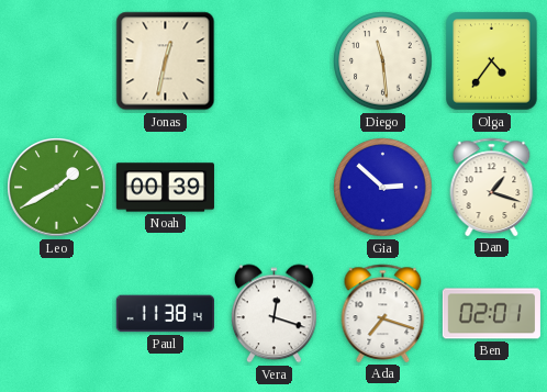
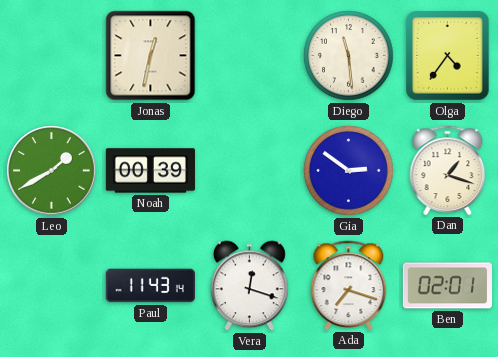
Gia: 2:52 -> 2:51
Paul: 11:38 -> 11:43
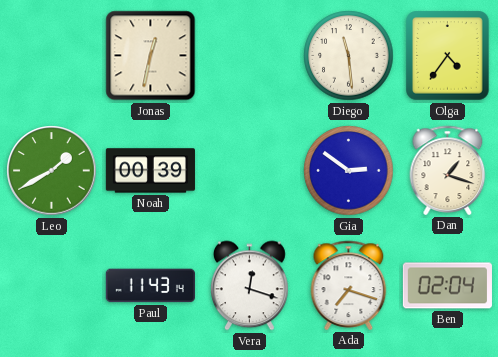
Ben: 02:01 -> 02:04
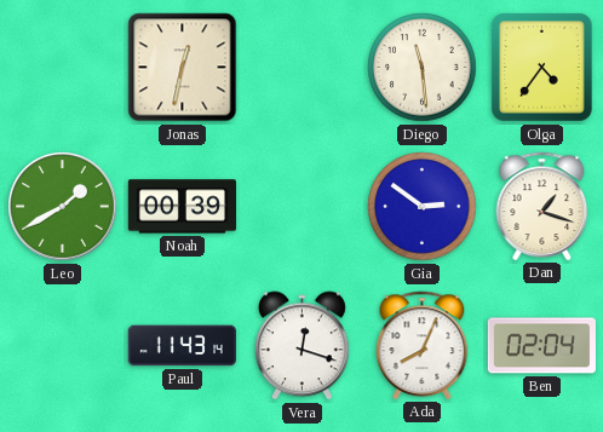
Ada: 7:18 -> 8:04
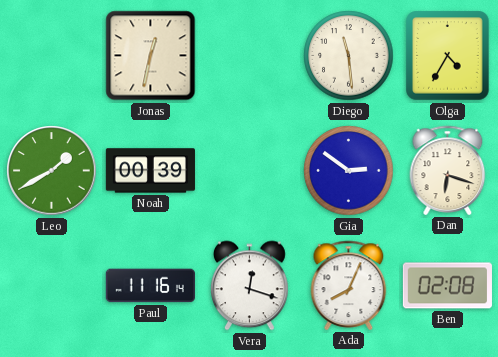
Olga: 4:36 -> 4:35
Dan: 1:18 -> 6:18
Paul: 11:43 -> 11:16
Ben: 02:04 -> 02:08
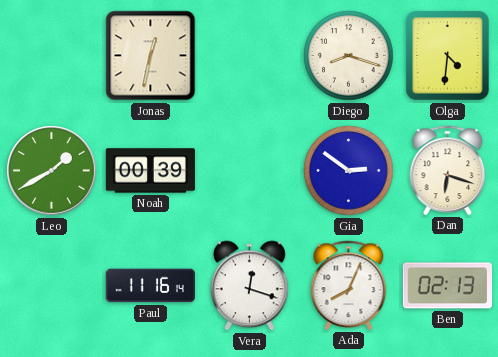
Diego: 11:29 -> 8:18
Olga: 4:35 -> 4:31
Ben: 02:08 -> 02:13
